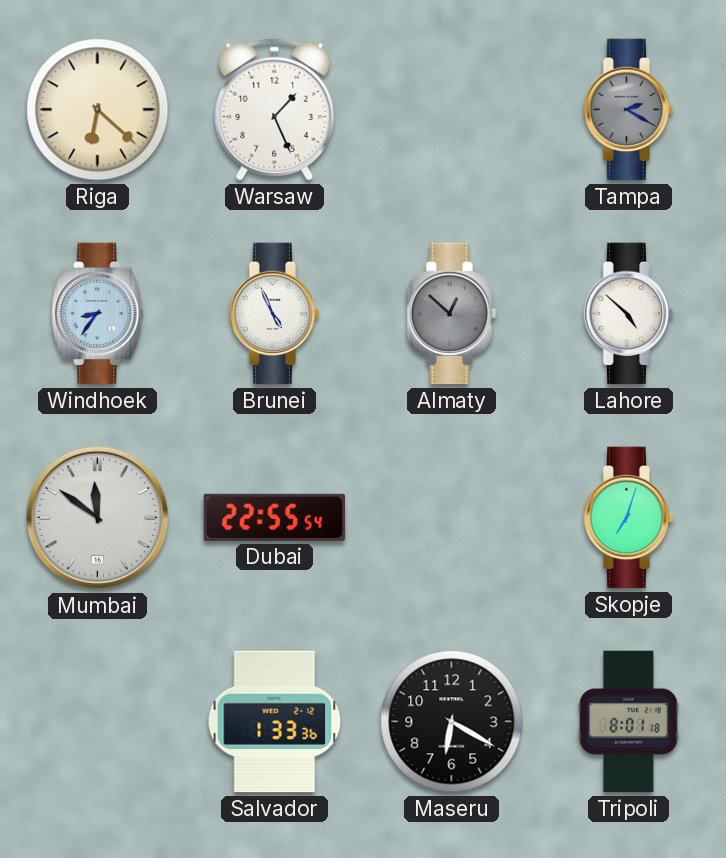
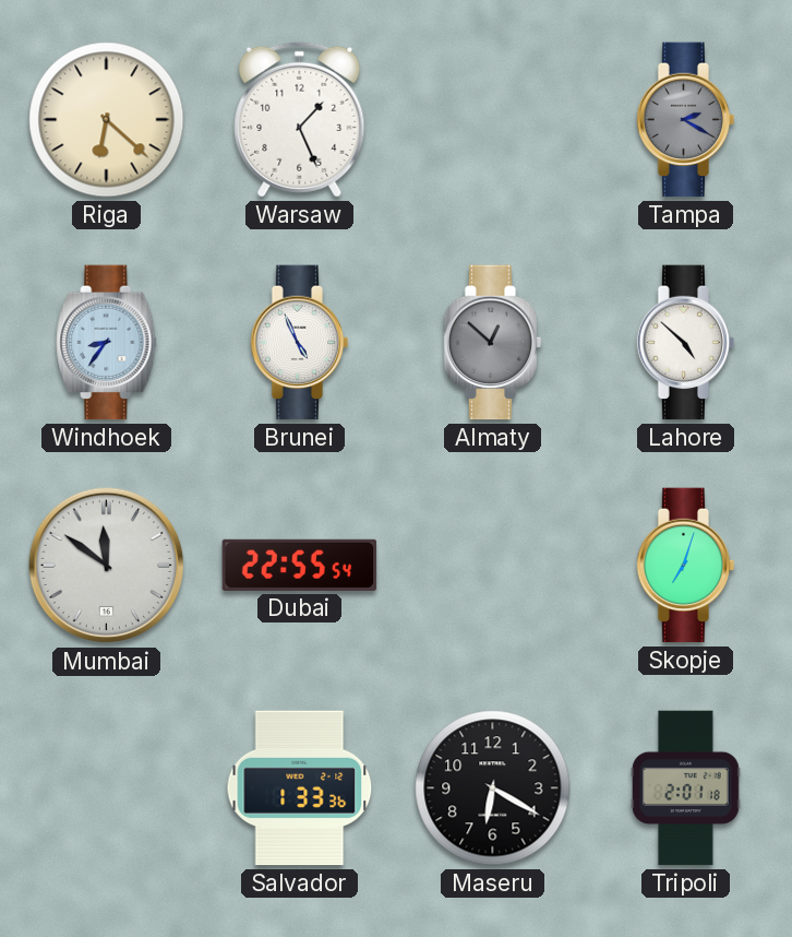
Tripoli: 8:01 -> 2:01
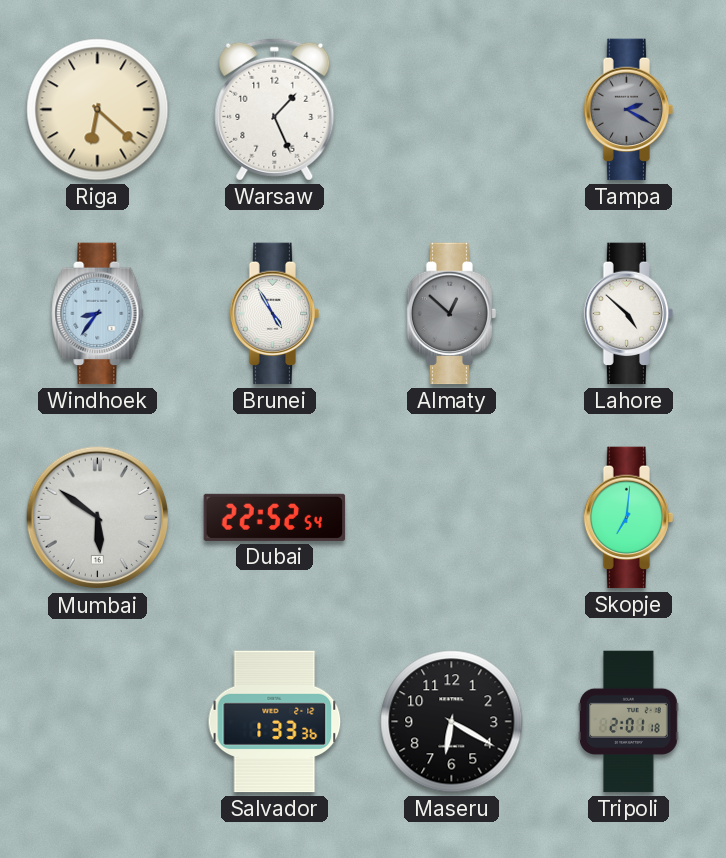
Brunei: 4:56 -> 4:55
Mumbai: 11:51 -> 5:51
Dubai: 22:55 -> 22:52
Skopje: 7:03 -> 7:01
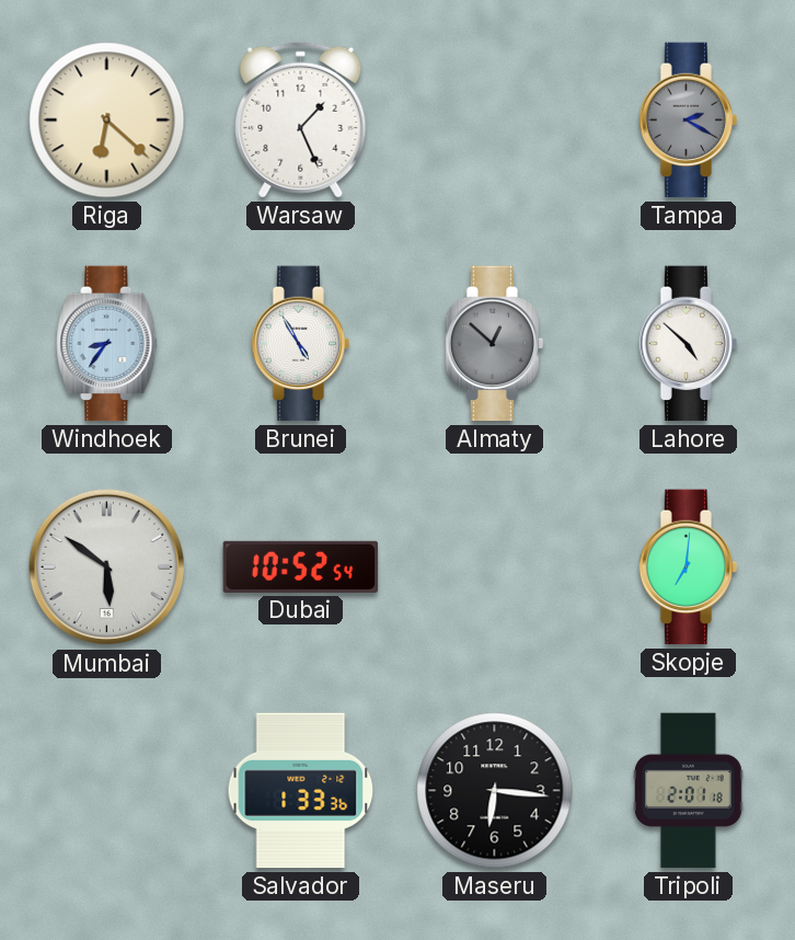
Dubai: 22:52 -> 10:52
Maseru: 6:20 -> 6:16
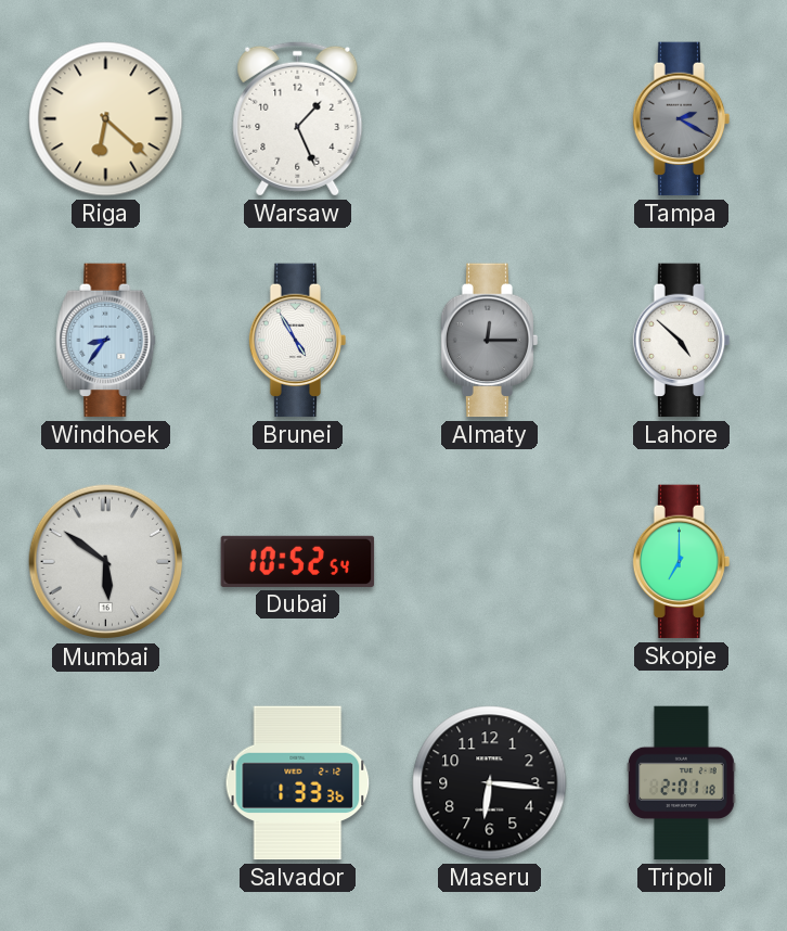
Almaty: 12:52 -> 12:15
Skopje: 7:01 -> 7:00
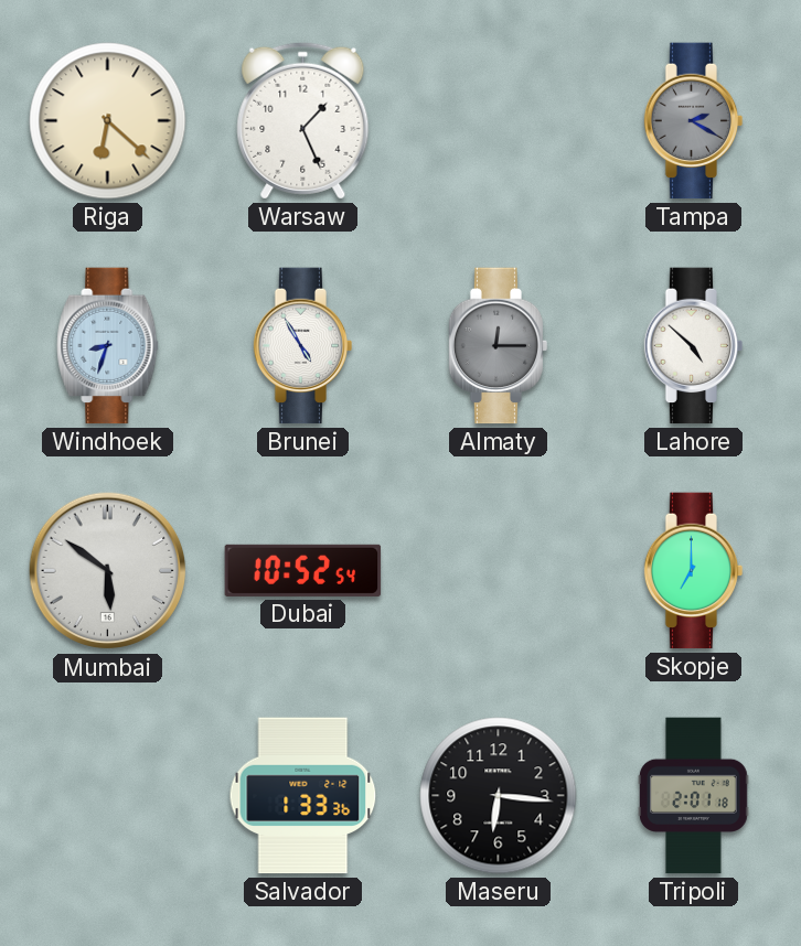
Windhoek: 8:36 -> 8:33
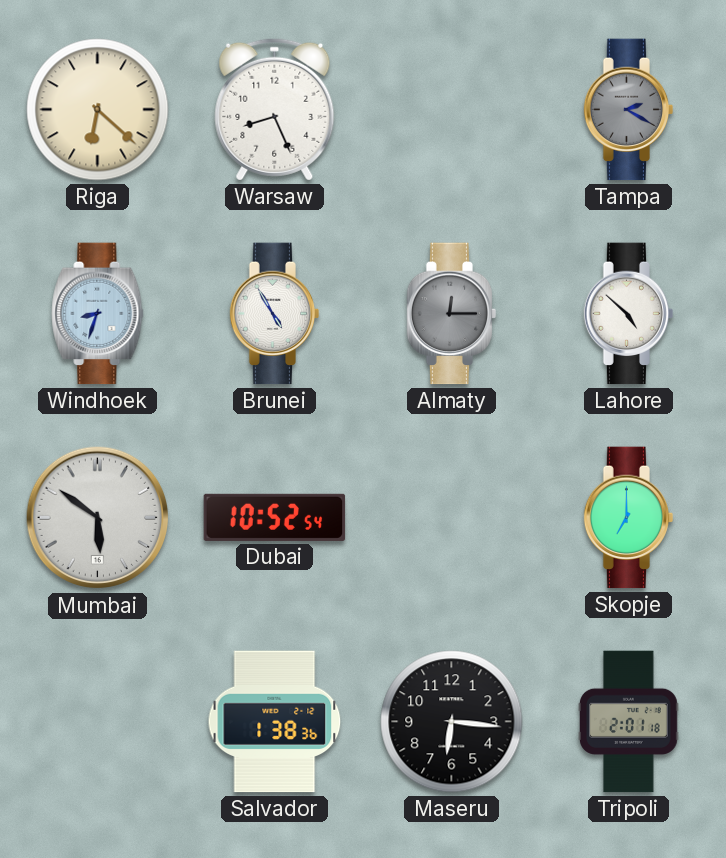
Warsaw: 1:26 -> 8:26
Salvador: 1:33 -> 1:38
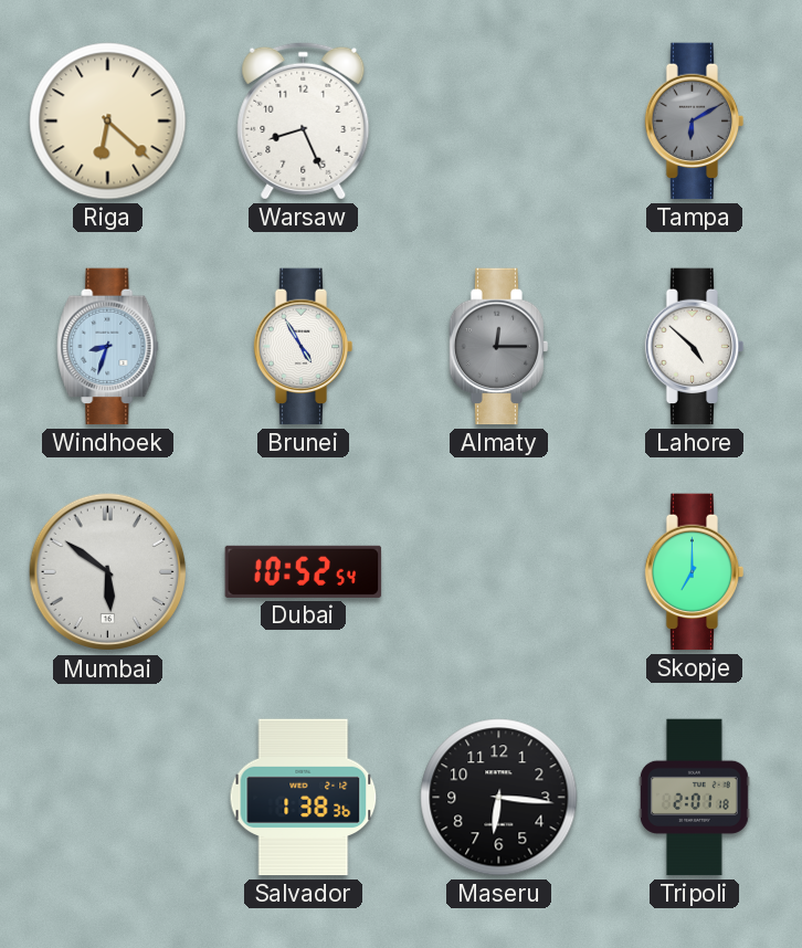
Tampa: 2:20 -> 6:10
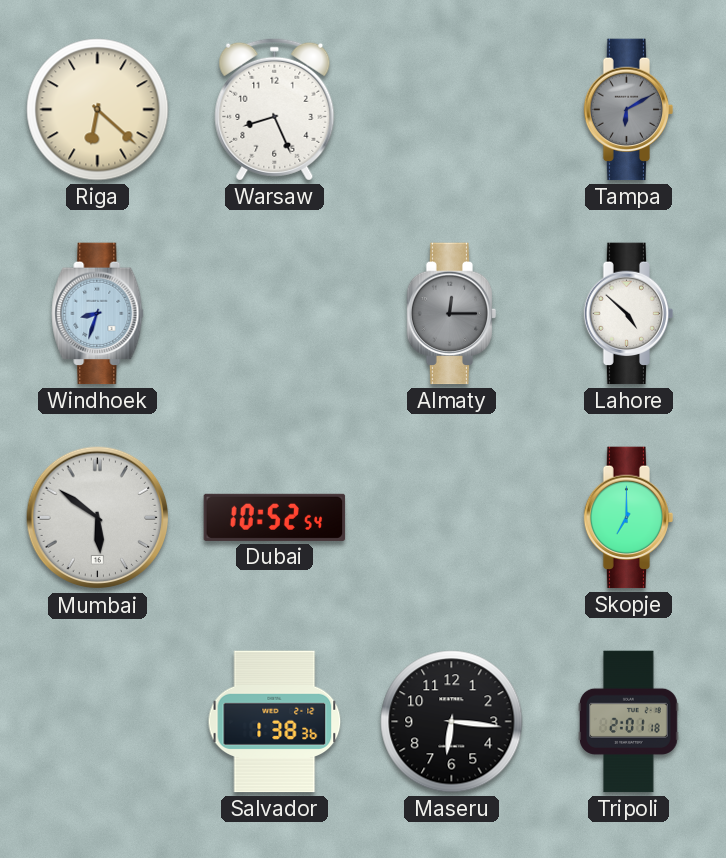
Brunei: 4:55 -> none
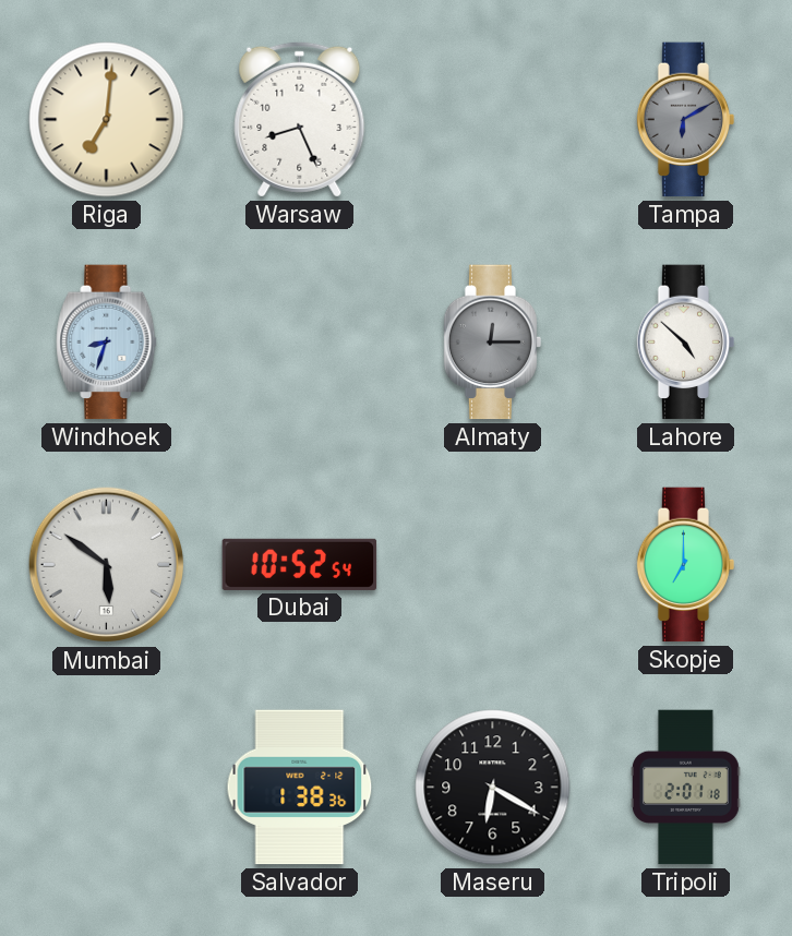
Riga: 6:22 -> 7:01
Maseru: 6:16 -> 6:20
